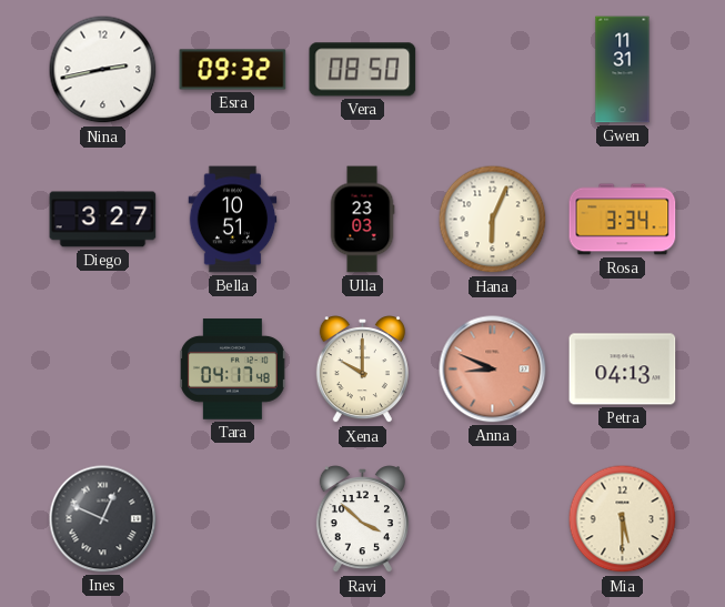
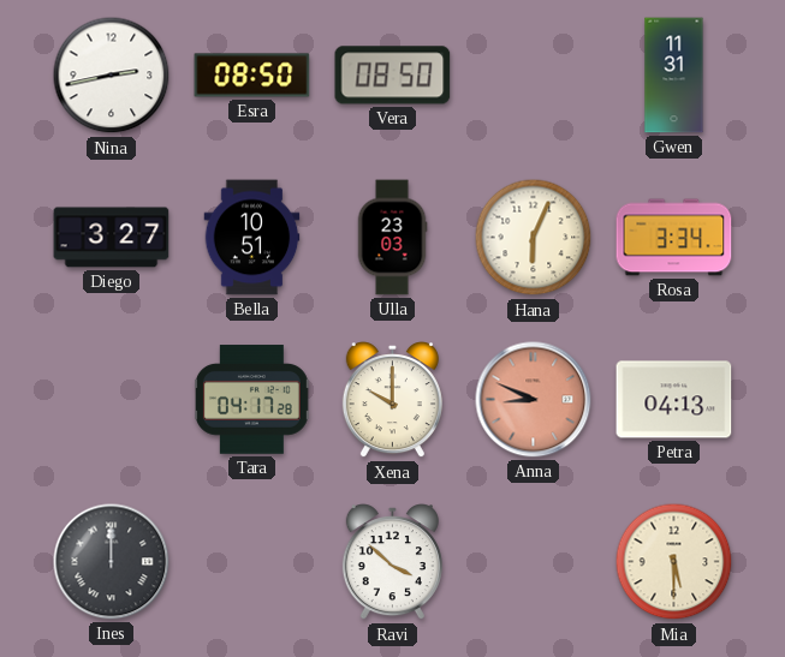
Esra: 09:32 -> 08:50
Tara: 04:17:48 -> 04:17:28
Ines: 12:49 -> 12:00
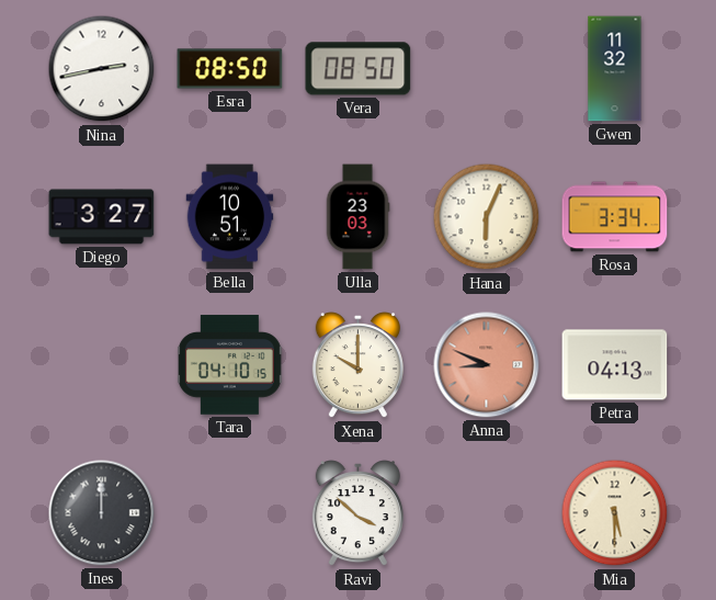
Gwen: 11:31 -> 11:32
Tara: 04:17 -> 04:10
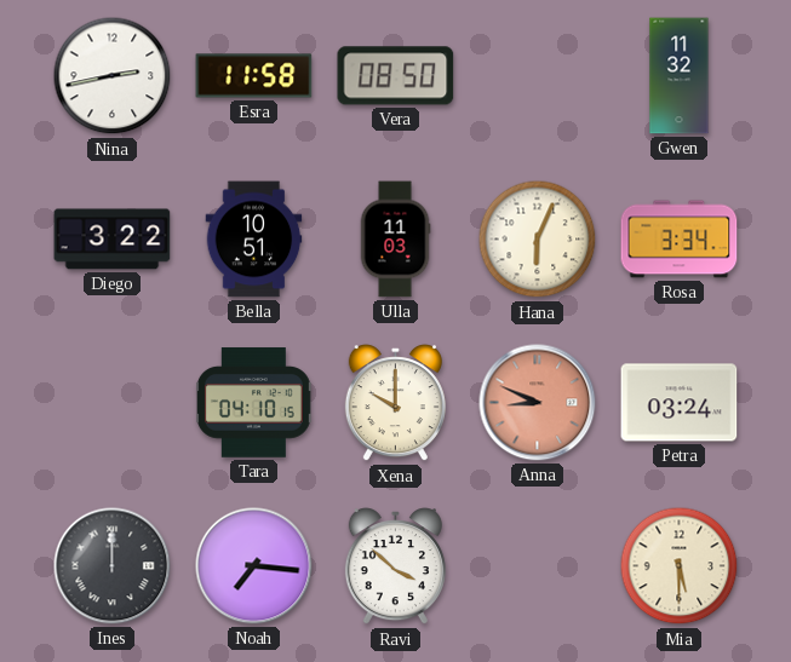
Esra: 08:50 -> 11:58
Diego: 3:27 -> 3:22
Ulla: 23:03 -> 11:03
Petra: 04:13 -> 03:24
Noah: none -> 7:16
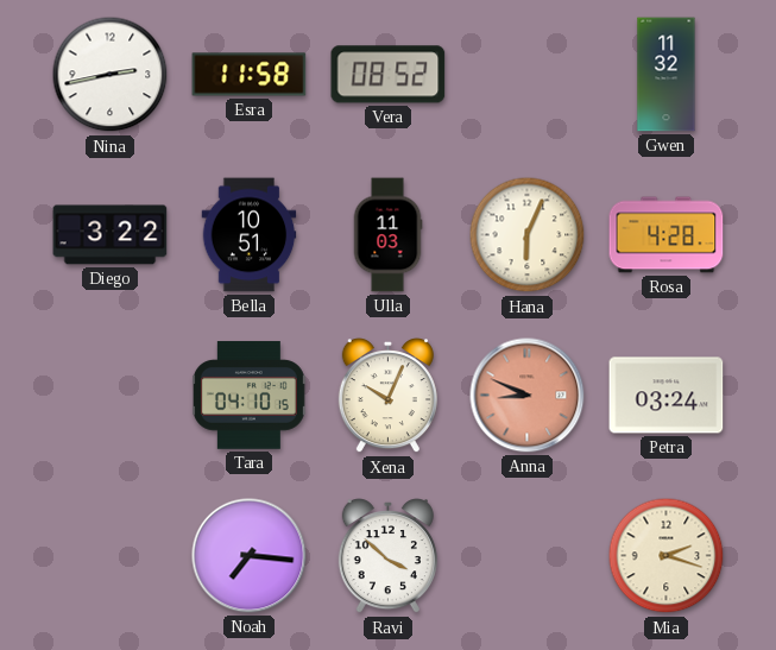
Vera: 08:50 -> 08:52
Rosa: 3:34 -> 4:28
Xena: 10:00 -> 10:04
Ines: 12:00 -> none
Mia: 5:30 -> 2:18
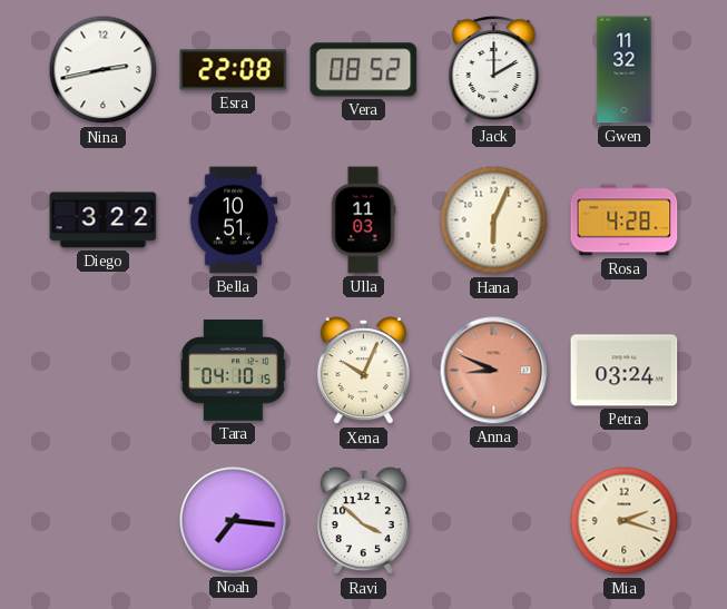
Esra: 11:58 -> 22:08
Jack: none -> 2:00
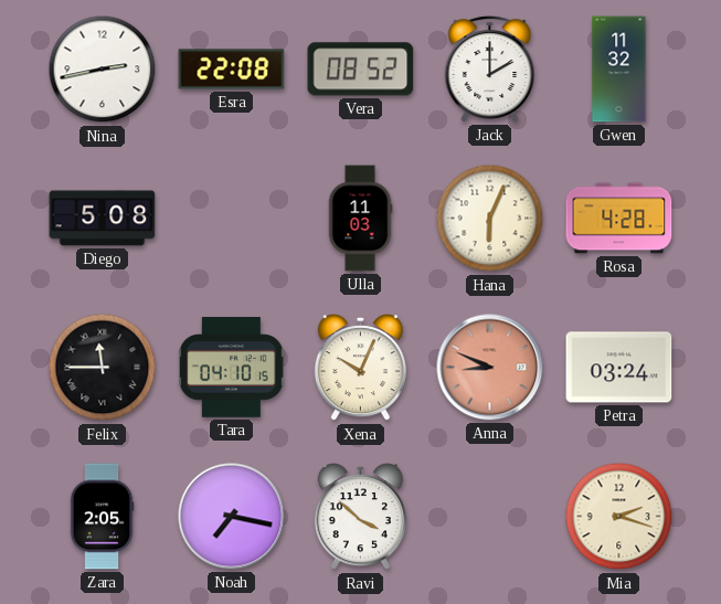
Diego: 3:22 -> 5:08
Bella: 10:51 -> none
Felix: none -> 11:45
Zara: none -> 2:05
Noah: 7:16 -> 7:17
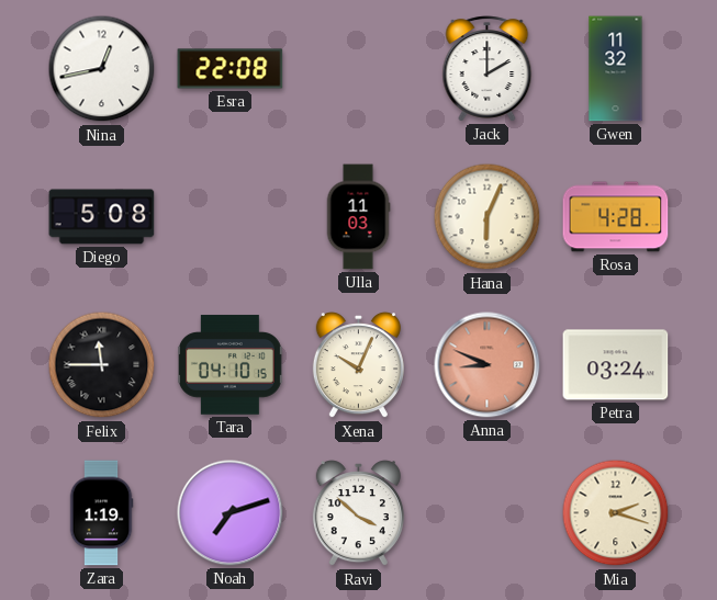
Nina: 2:43 -> 12:43
Vera: 08:52 -> none
Zara: 2:05 -> 1:19
Noah: 7:17 -> 7:12
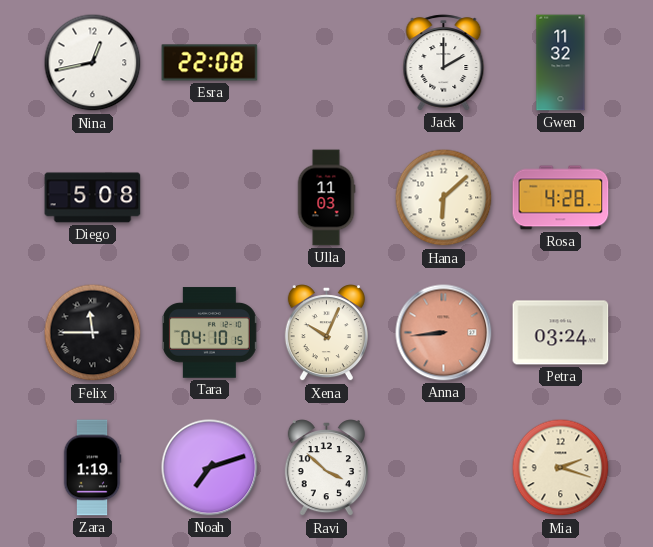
Hana: 6:04 -> 6:08
Anna: 8:49 -> 8:44
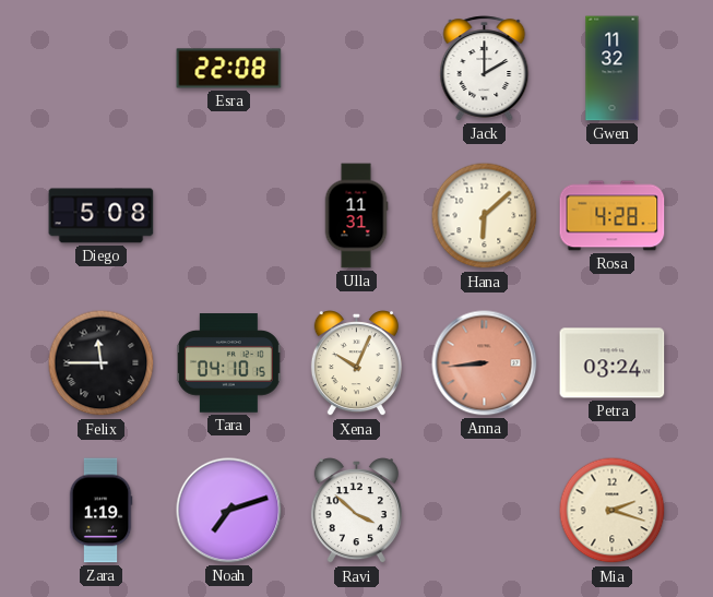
Nina: 12:43 -> none
Ulla: 11:03 -> 11:31
